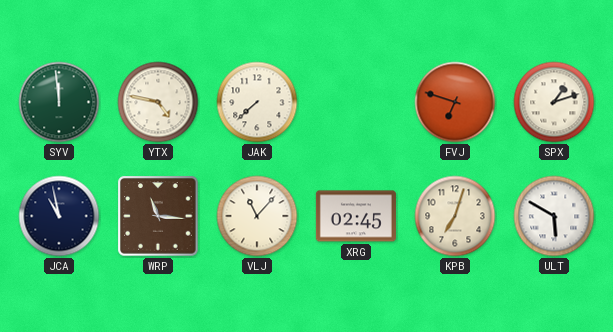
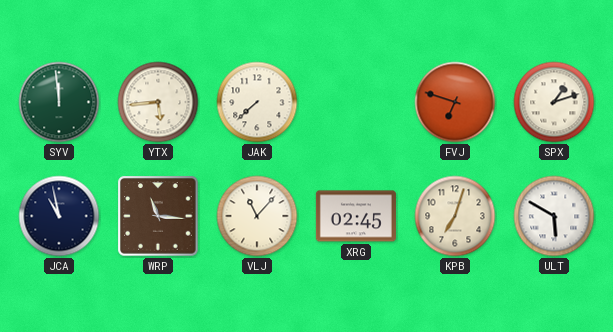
YTX: 4:47 -> 5:44
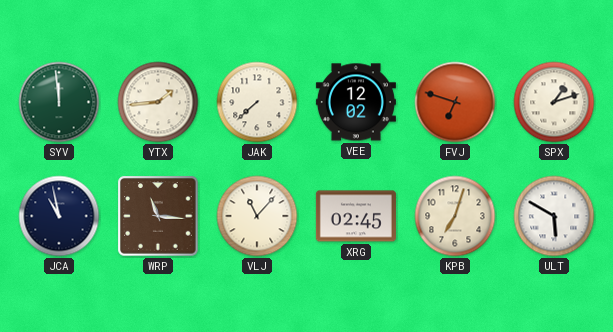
YTX: 5:44 -> 1:44
VEE: none -> 12:02
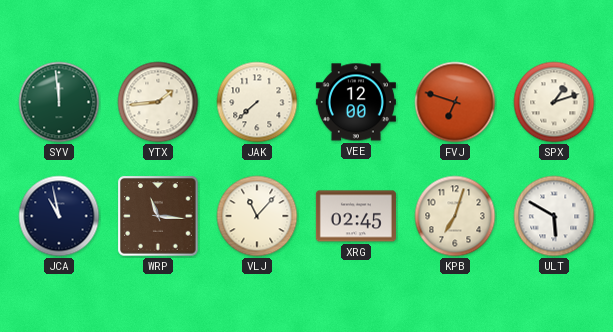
VEE: 12:02 -> 12:00
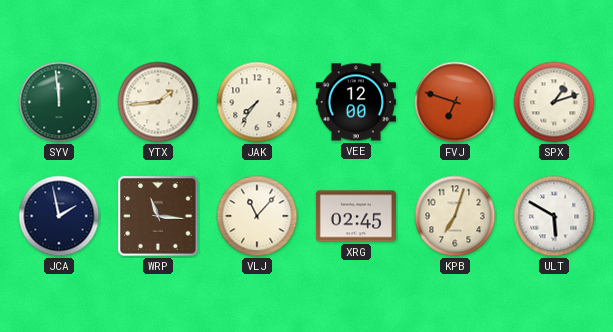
JAK: 7:38 -> 7:36
JCA: 10:58 -> 1:58
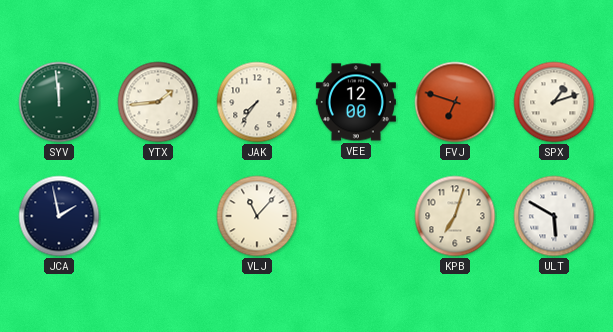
WRP: 11:16 -> none
XRG: 02:45 -> none
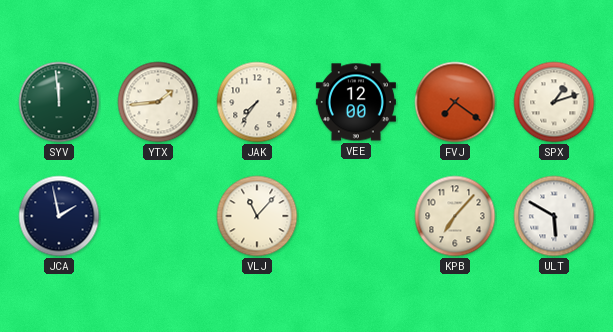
FVJ: 6:48 -> 7:21
KPB: 7:03 -> 7:07
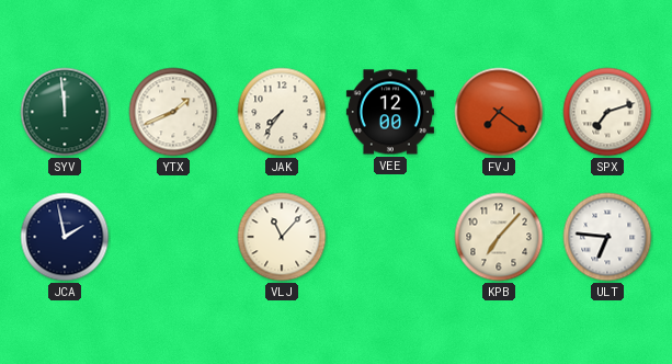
YTX: 1:44 -> 1:41
SPX: 1:12 -> 7:12
ULT: 5:50 -> 6:46
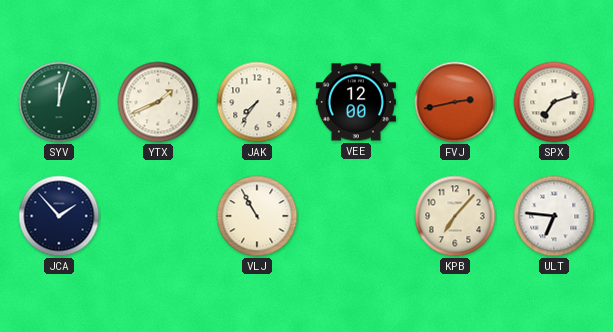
SYV: 11:59 -> 12:03
FVJ: 7:21 -> 2:43
JCA: 1:58 -> 1:53
VLJ: 11:07 -> 10:55
